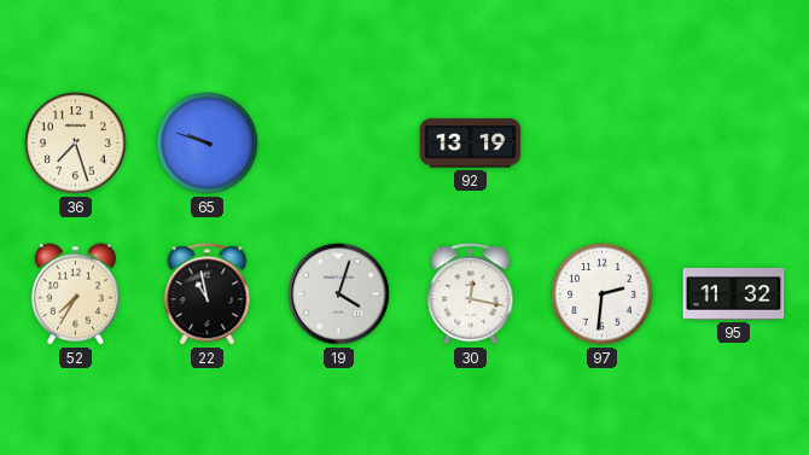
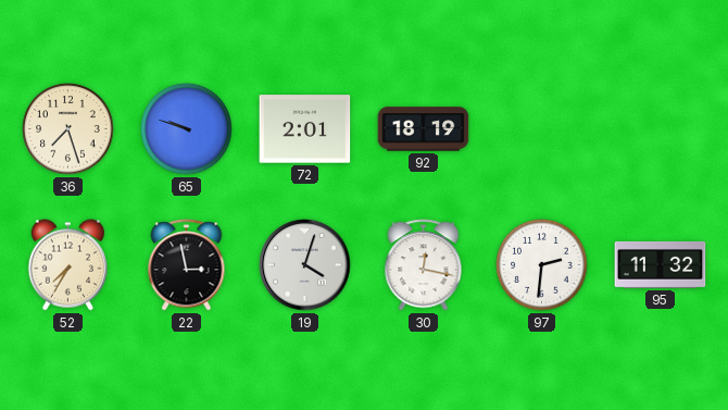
72: none -> 2:01
92: 13:19 -> 18:19
22: 10:58 -> 2:58
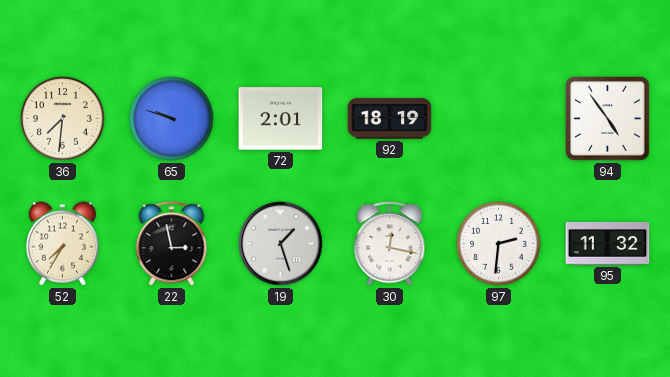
36: 7:27 -> 7:31
94: none -> 4:54
19: 4:03 -> 1:27
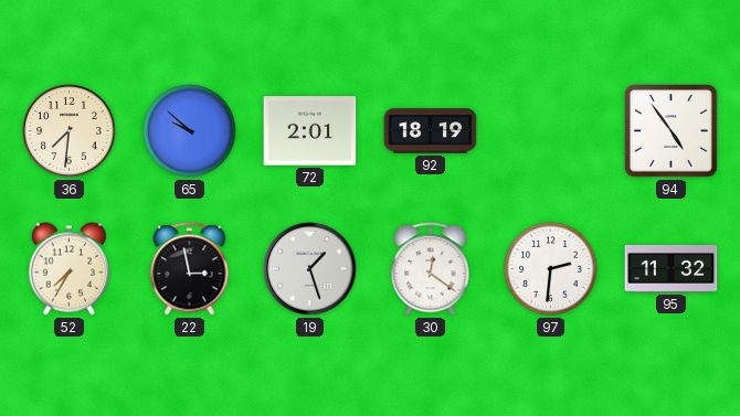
65: 9:48 -> 9:52
30: 12:17 -> 12:21
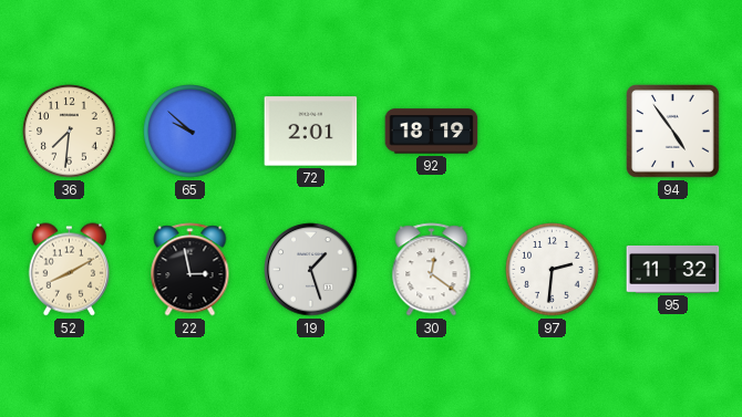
52: 7:35 -> 8:10
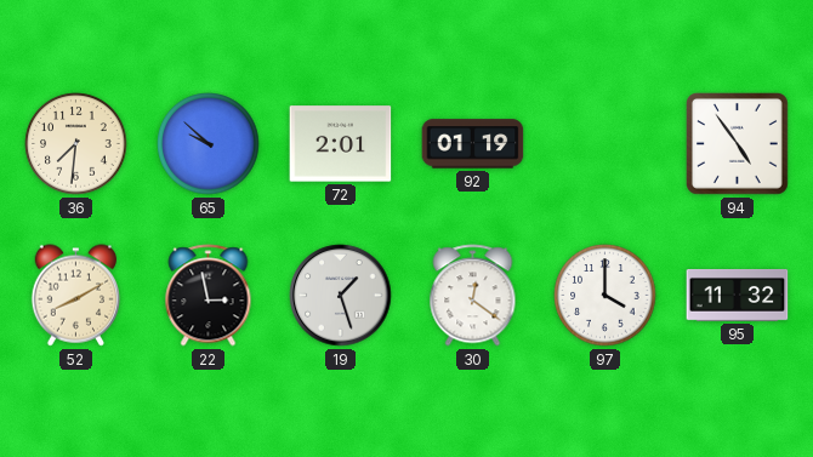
92: 18:19 -> 01:19
97: 2:31 -> 4:00
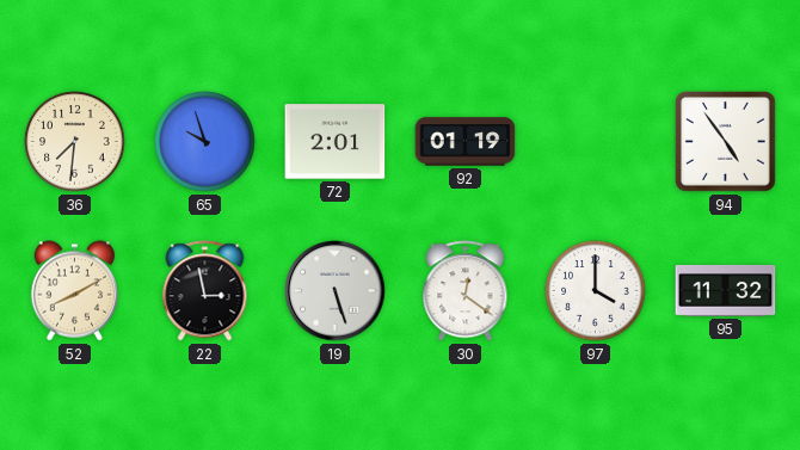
65: 9:52 -> 9:57
19: 1:27 -> 5:27
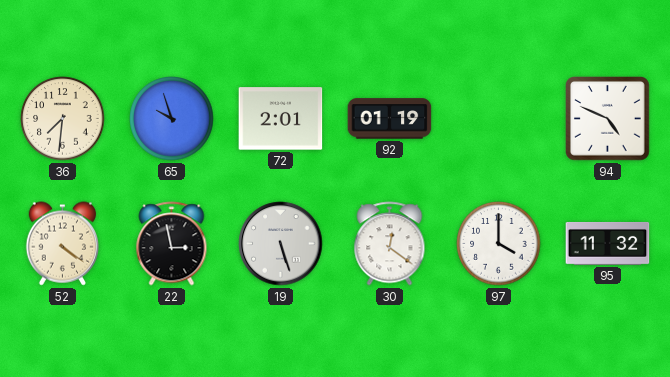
94: 4:54 -> 4:49
52: 8:10 -> 4:21
